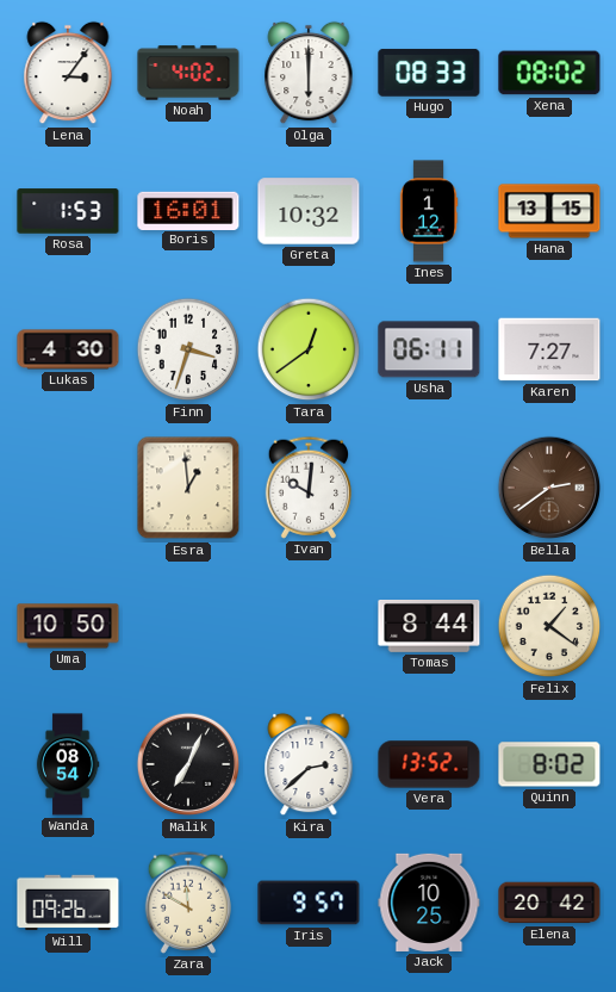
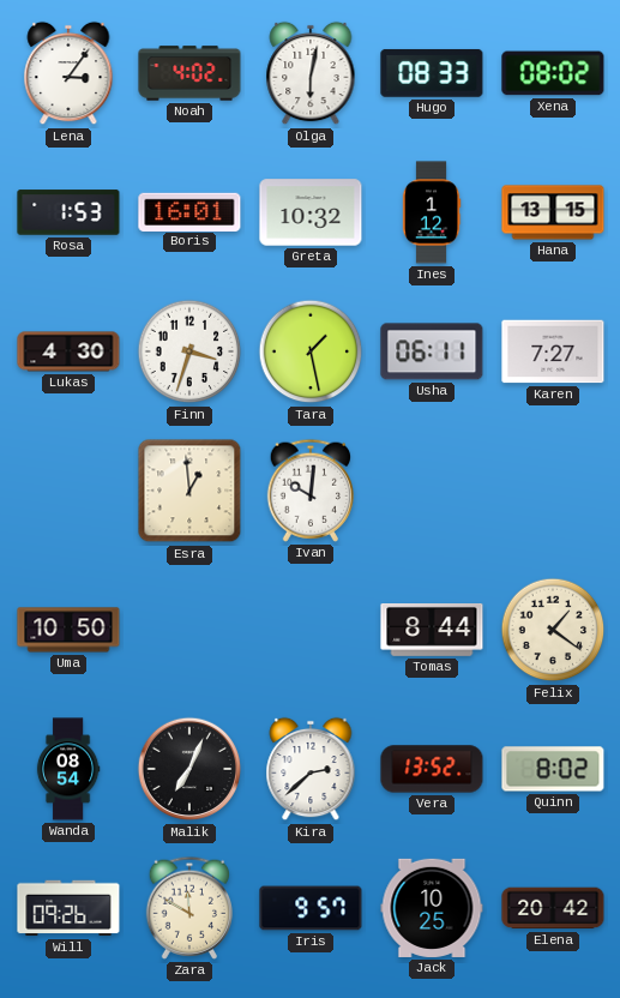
Olga: 6:00 -> 6:02
Tara: 12:39 -> 1:28
Bella: 2:39 -> none
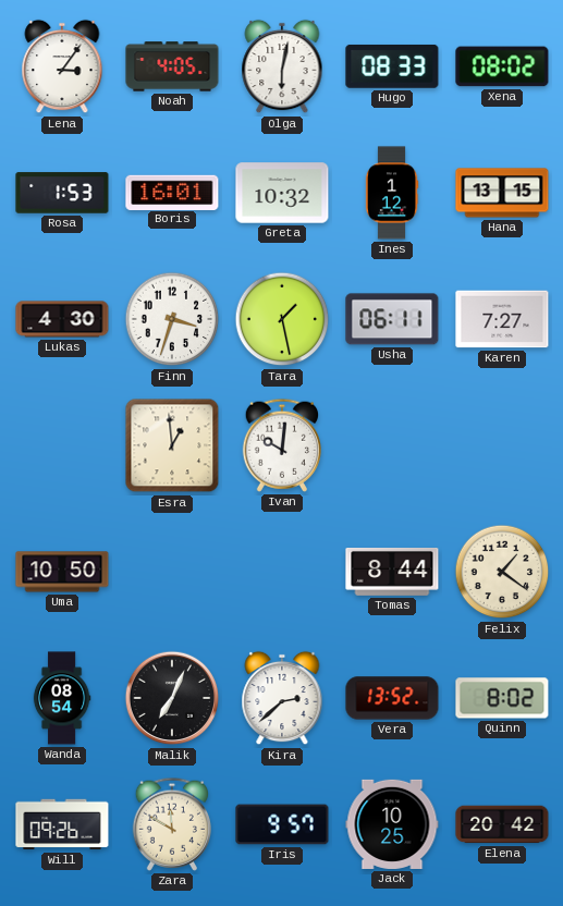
Noah: 4:02 -> 4:05
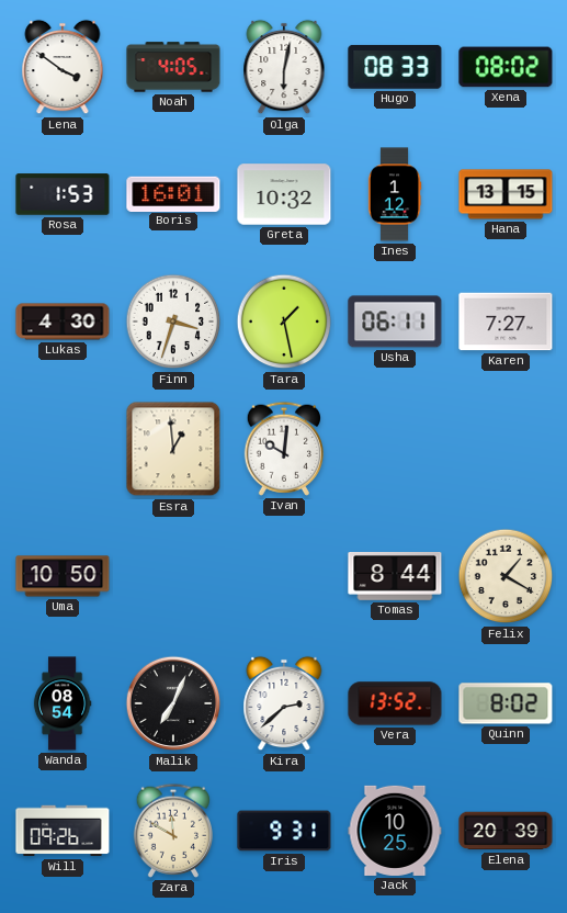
Lena: 3:06 -> 3:51
Felix: 1:21 -> 1:20
Iris: 9:57 -> 9:31
Elena: 20:42 -> 20:39
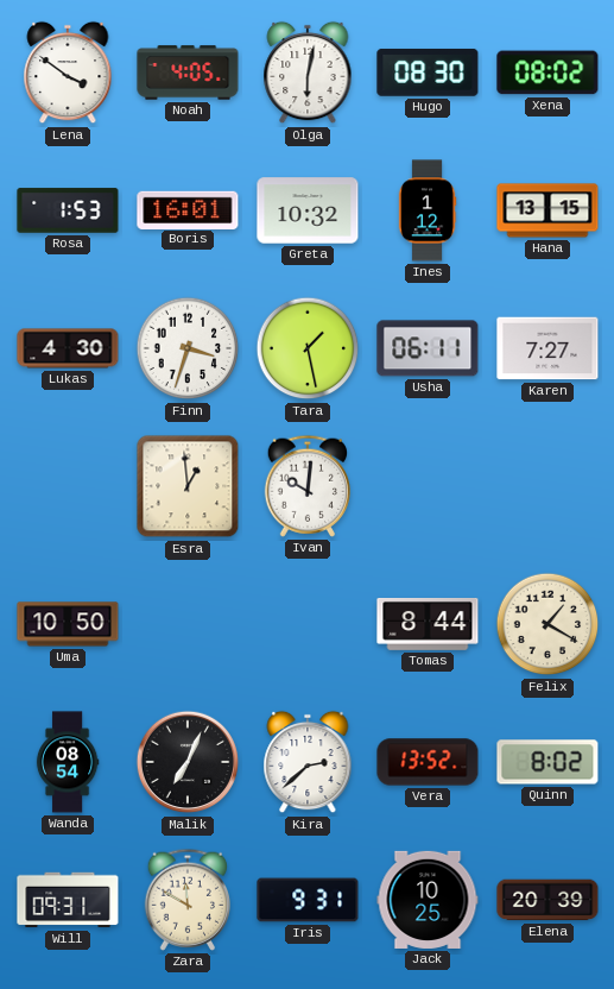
Hugo: 08:33 -> 08:30
Will: 09:26 -> 09:31
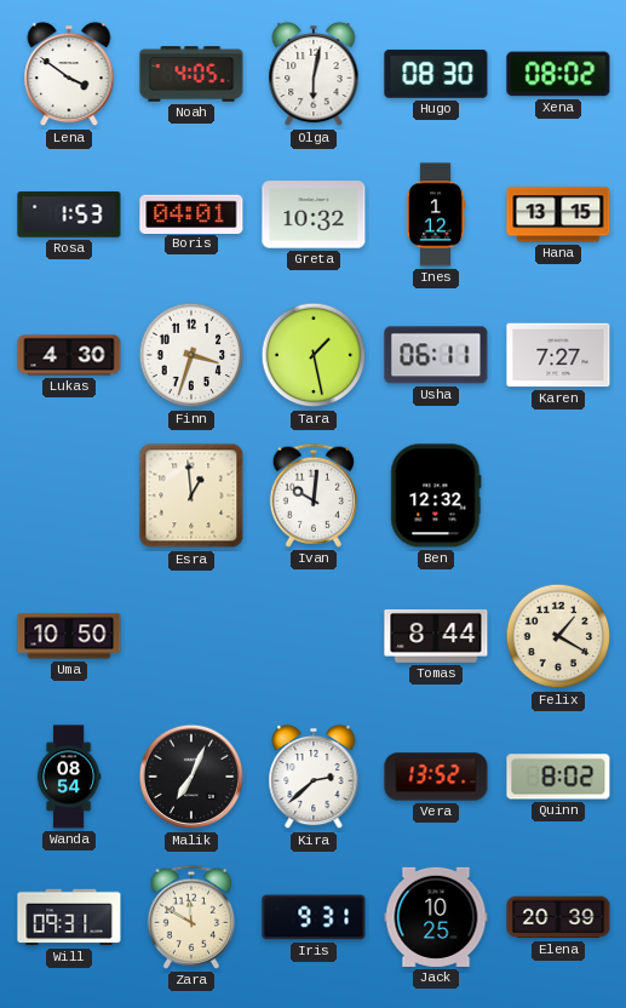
Boris: 16:01 -> 04:01
Ben: none -> 12:32
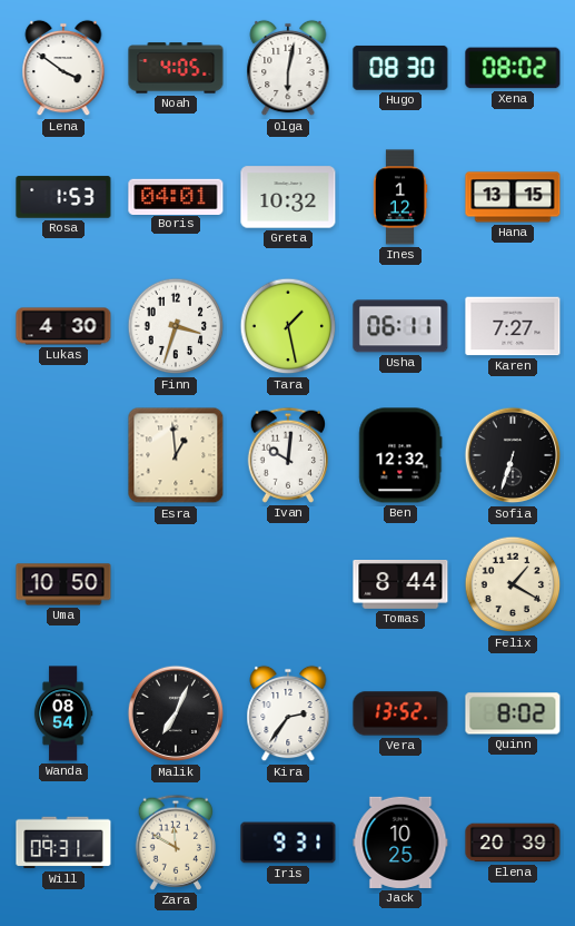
Sofia: none -> 6:33
Kira: 2:38 -> 2:36
